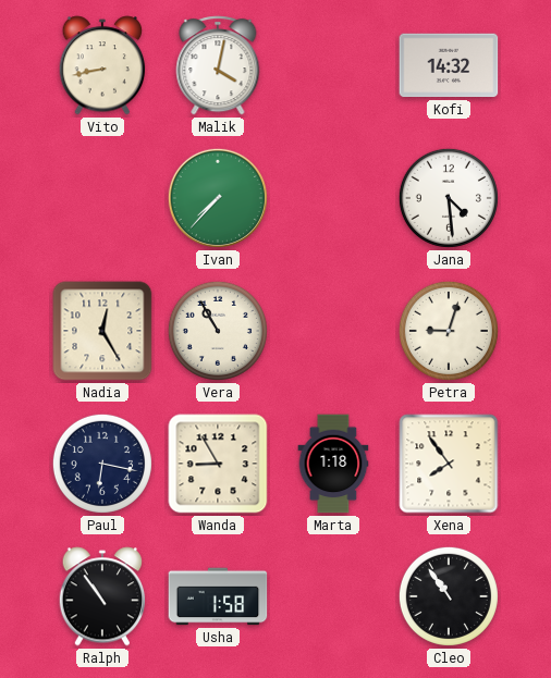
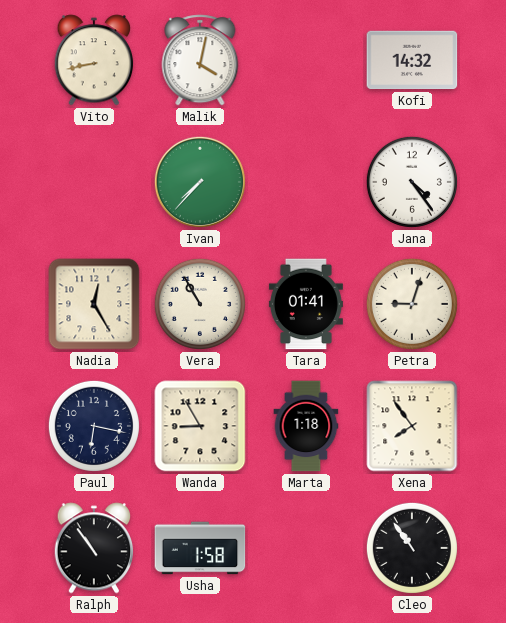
Jana: 4:29 -> 4:24
Tara: none -> 01:41
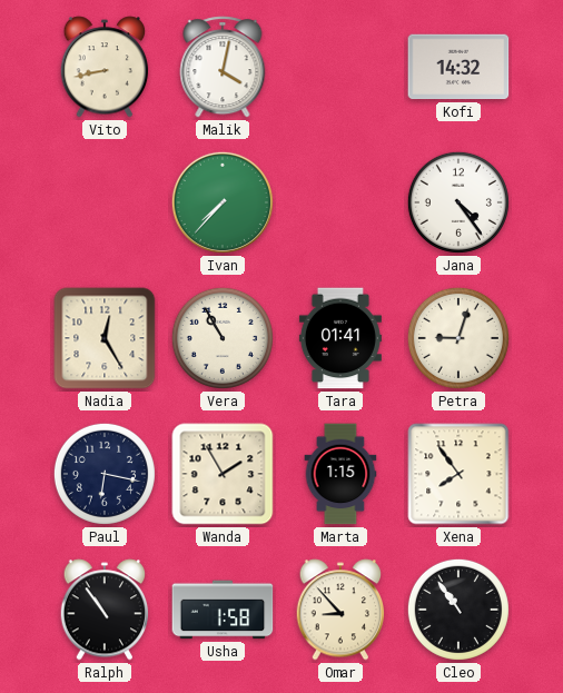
Wanda: 8:55 -> 1:55
Marta: 1:18 -> 1:15
Omar: none -> 8:53
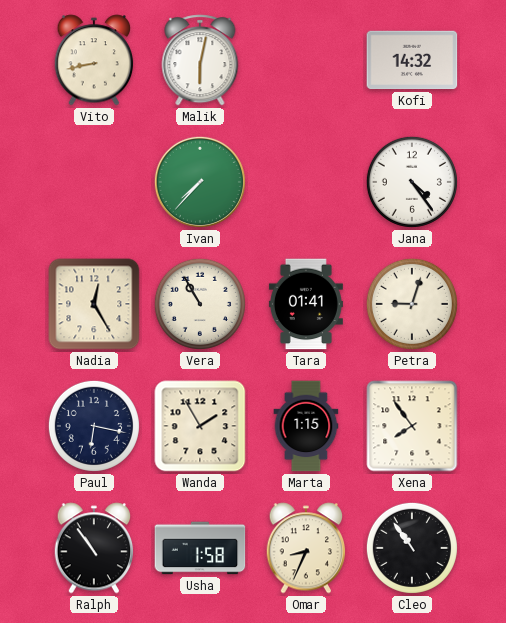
Malik: 4:02 -> 6:02
Omar: 8:53 -> 8:34
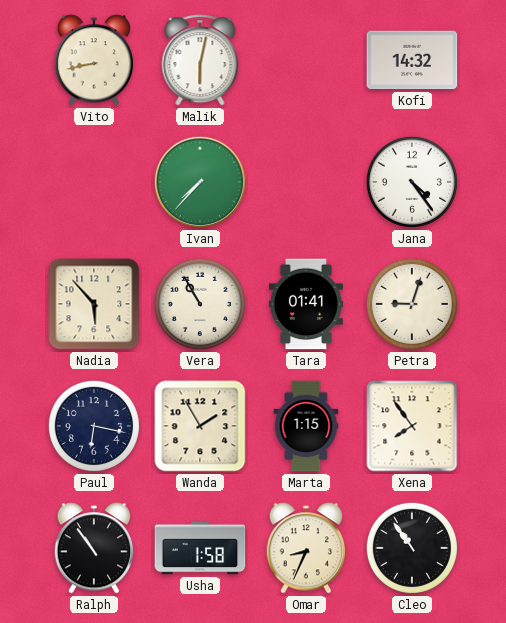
Nadia: 12:25 -> 5:53
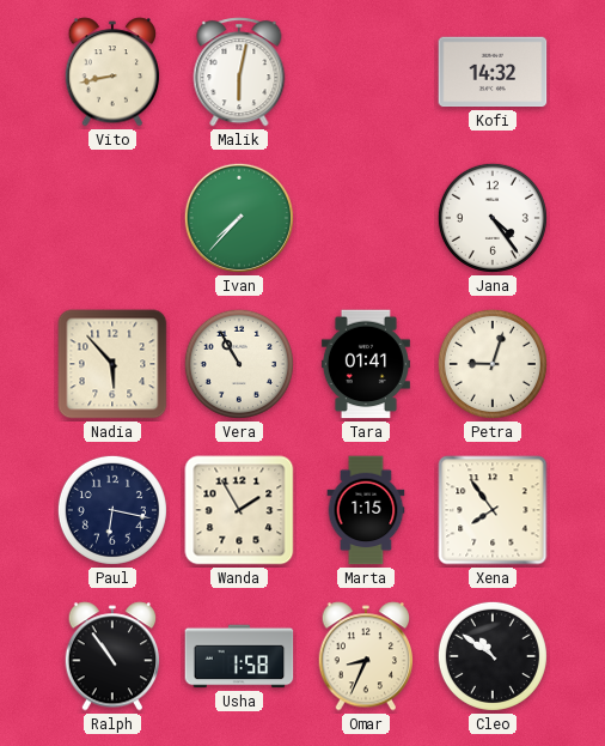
Cleo: 10:54 -> 10:51
